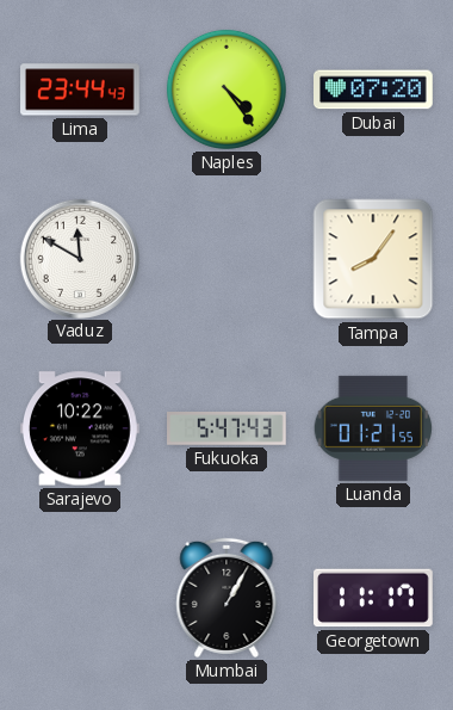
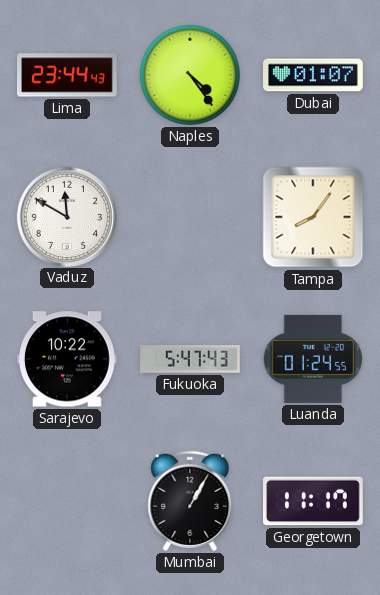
Dubai: 07:20 -> 01:07
Luanda: 01:21 -> 01:24
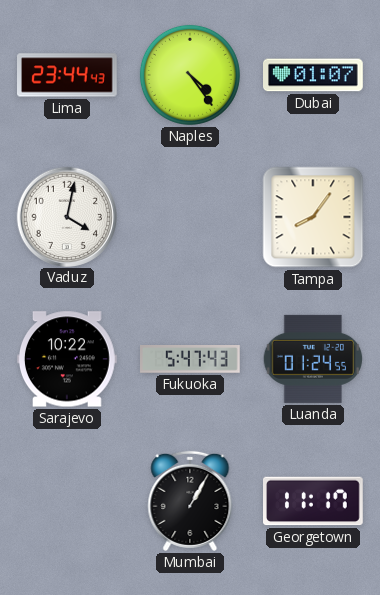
Vaduz: 11:50 -> 4:02
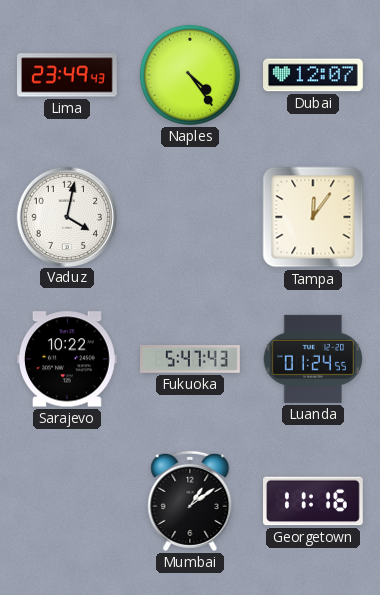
Lima: 23:44 -> 23:49
Dubai: 01:07 -> 12:07
Tampa: 8:06 -> 12:06
Mumbai: 1:05 -> 1:09
Georgetown: 11:17 -> 11:16
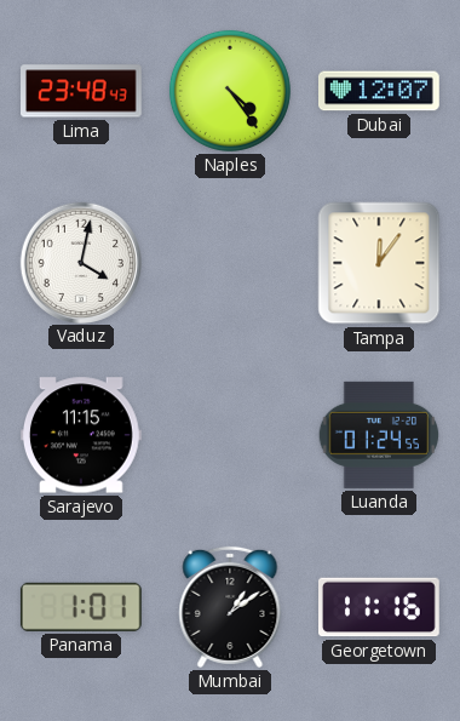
Lima: 23:49 -> 23:48
Sarajevo: 10:22 -> 11:15
Fukuoka: 5:47 -> none
Panama: none -> 1:01
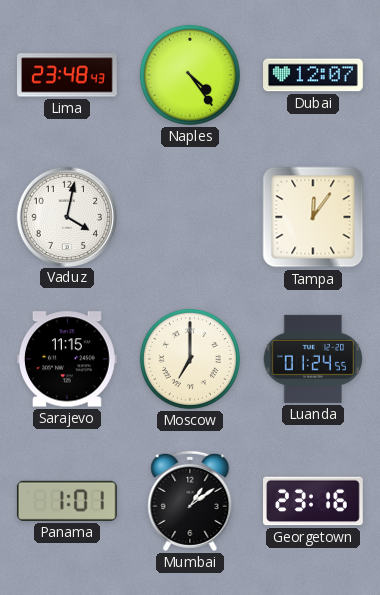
Moscow: none -> 7:00
Georgetown: 11:16 -> 23:16
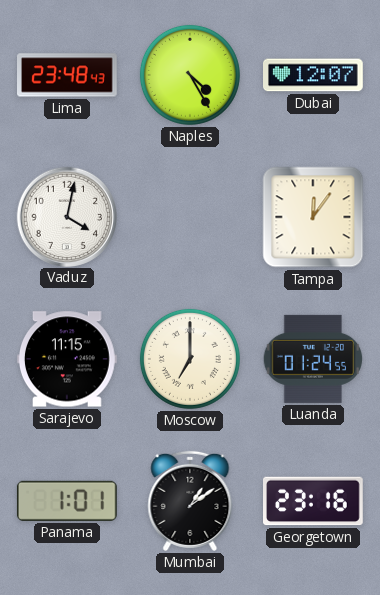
Naples: 4:24 -> 4:25
